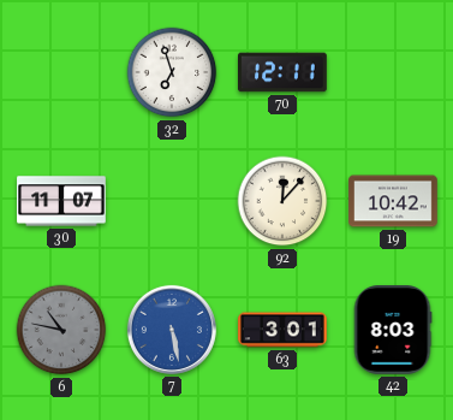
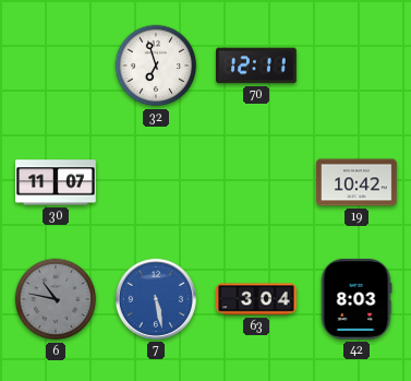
92: 12:07 -> none
63: 3:01 -> 3:04
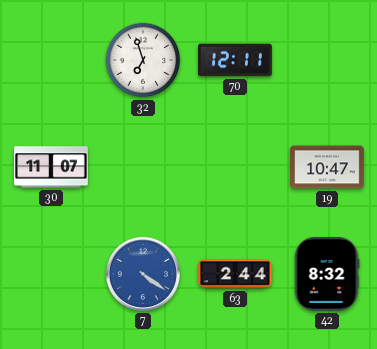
19: 10:42 -> 10:47
6: 10:47 -> none
7: 5:28 -> 4:21
63: 3:04 -> 2:44
42: 8:03 -> 8:32
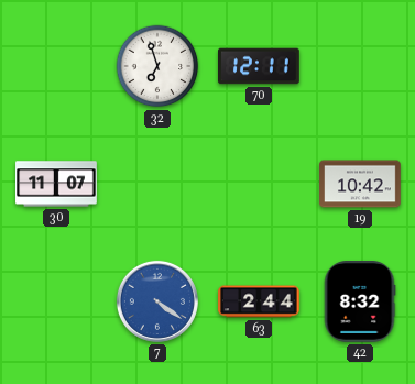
19: 10:47 -> 10:42
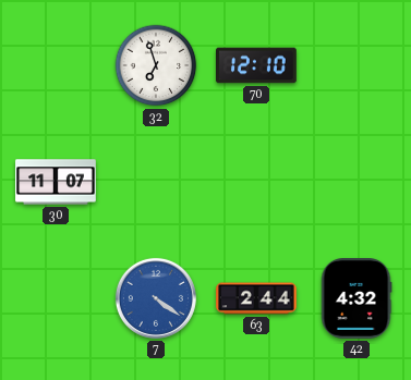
70: 12:11 -> 12:10
19: 10:42 -> none
42: 8:32 -> 4:32
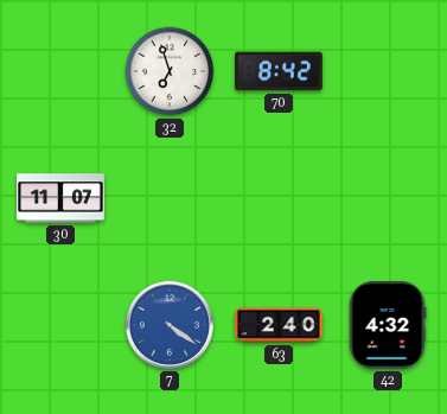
70: 12:10 -> 8:42
63: 2:44 -> 2:40
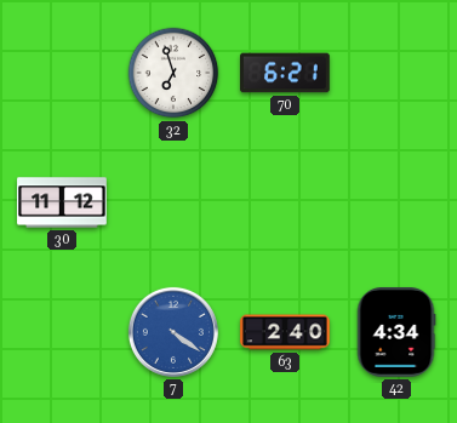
70: 8:42 -> 6:21
30: 11:07 -> 11:12
42: 4:32 -> 4:34
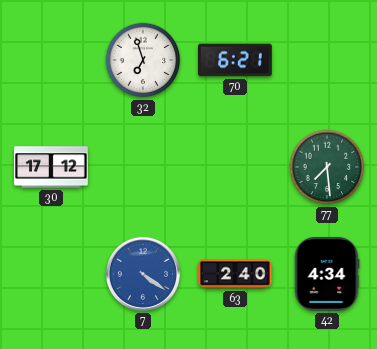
30: 11:12 -> 17:12
77: none -> 7:29
